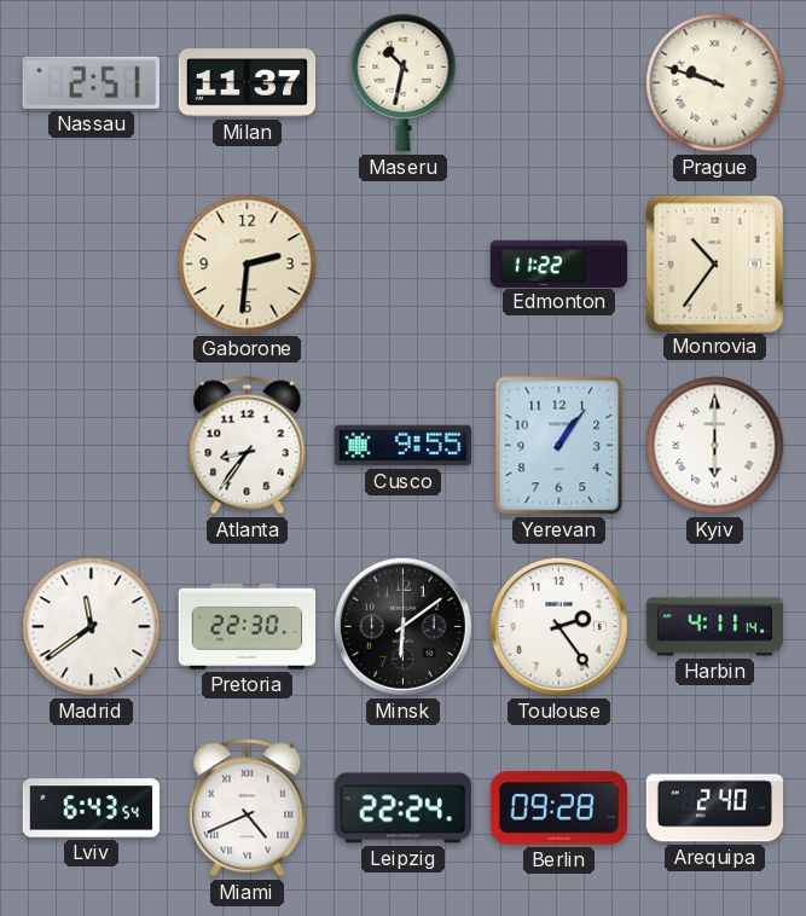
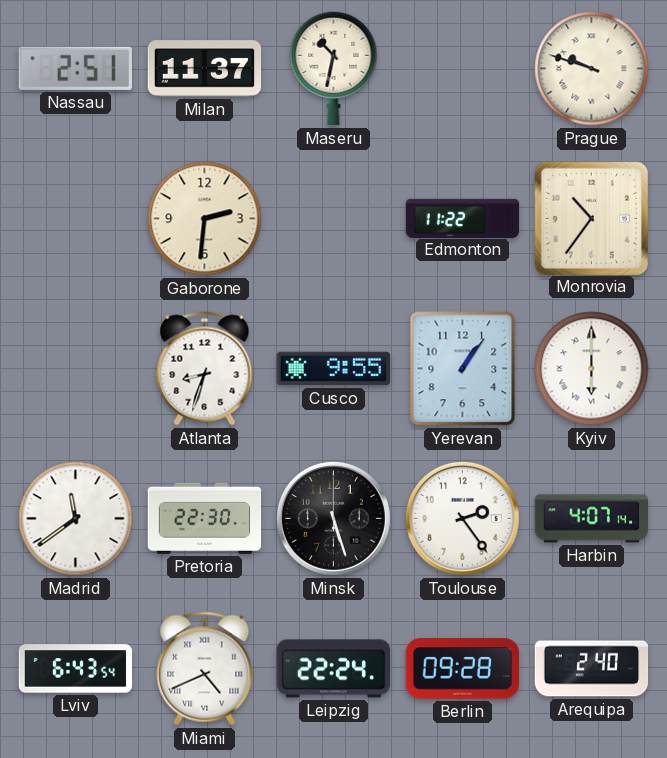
Atlanta: 8:36 -> 8:33
Minsk: 6:09 -> 5:27
Harbin: 4:11 -> 4:07
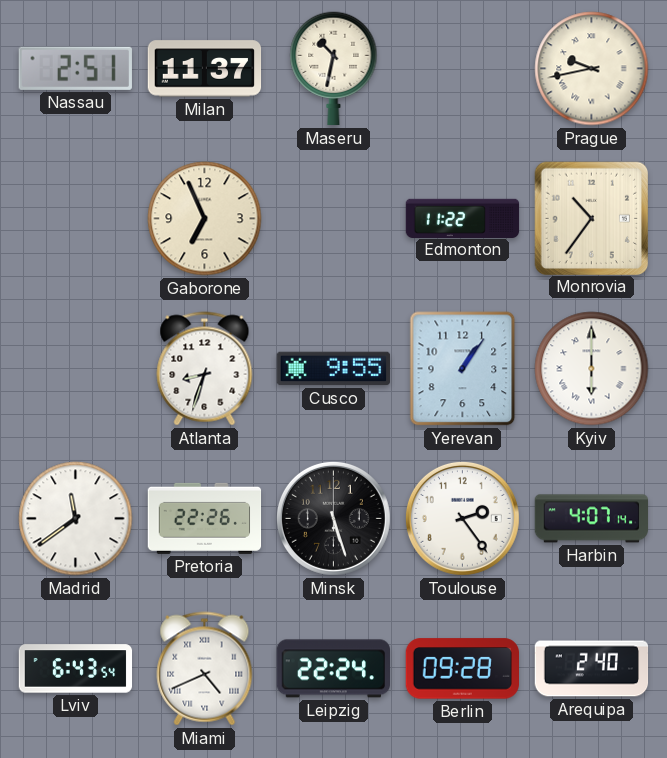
Prague: 9:48 -> 9:43
Gaborone: 2:31 -> 6:56
Pretoria: 22:30 -> 22:26
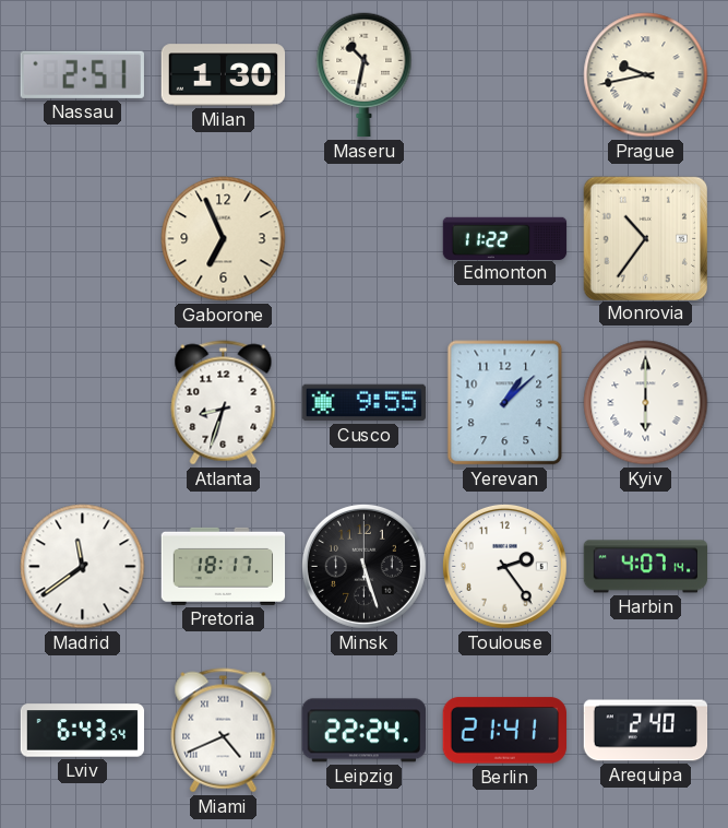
Milan: 11:37 -> 1:30
Yerevan: 1:06 -> 1:08
Pretoria: 22:26 -> 18:17
Berlin: 09:28 -> 21:41
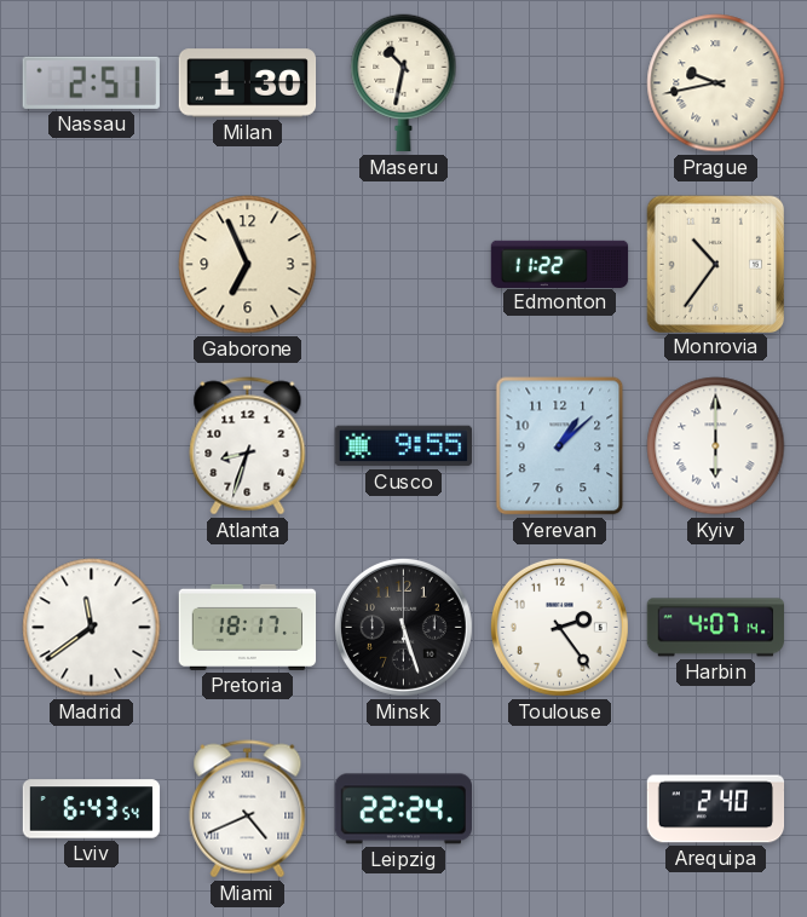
Berlin: 21:41 -> none
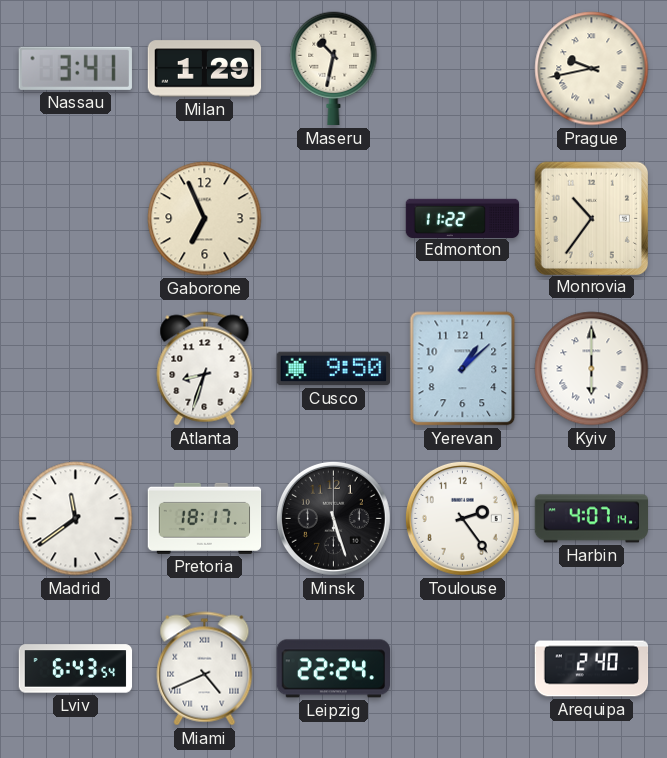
Nassau: 2:51 -> 3:41
Milan: 1:30 -> 1:29
Cusco: 9:55 -> 9:50
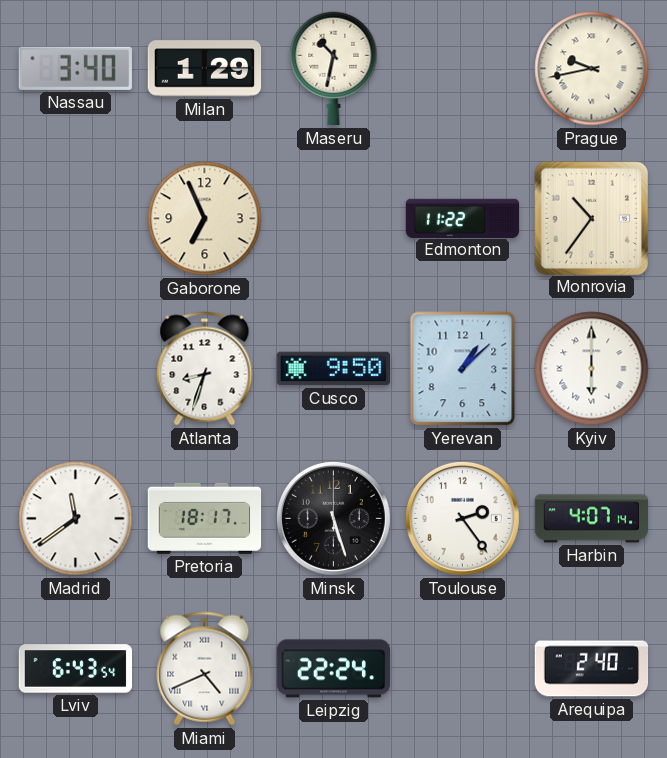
Nassau: 3:41 -> 3:40
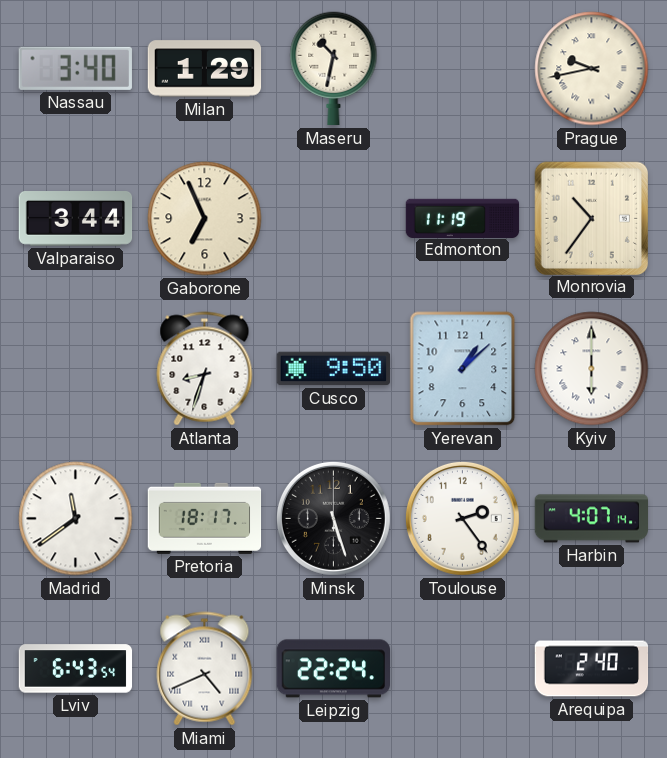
Valparaiso: none -> 3:44
Edmonton: 11:22 -> 11:19
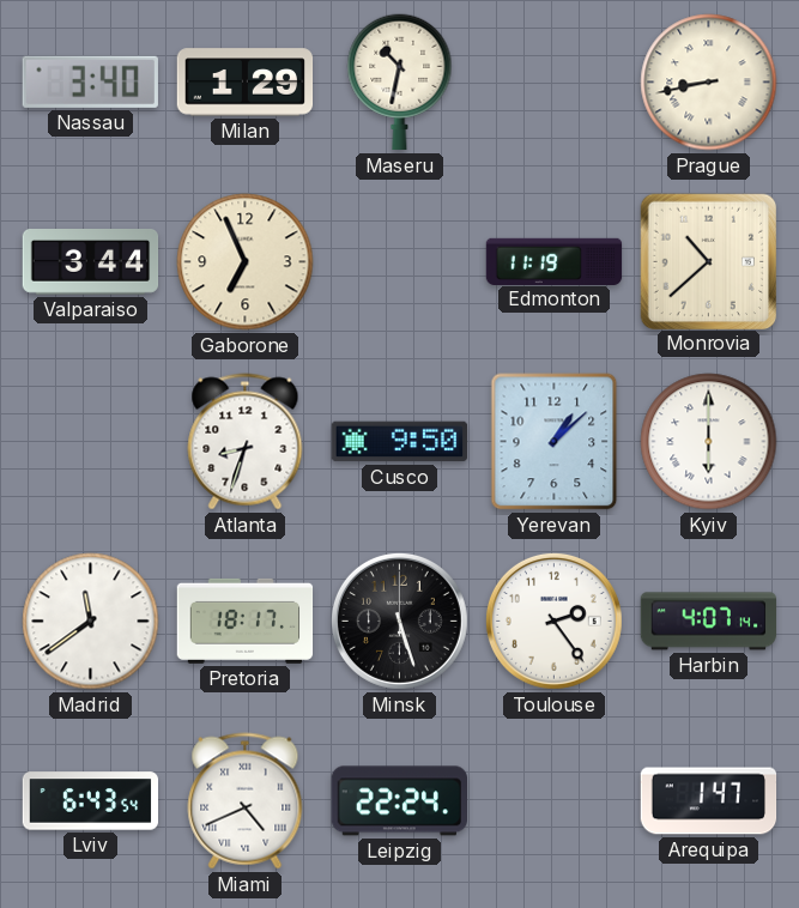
Prague: 9:43 -> 8:43
Monrovia: 10:36 -> 10:38
Arequipa: 2:40 -> 1:47
